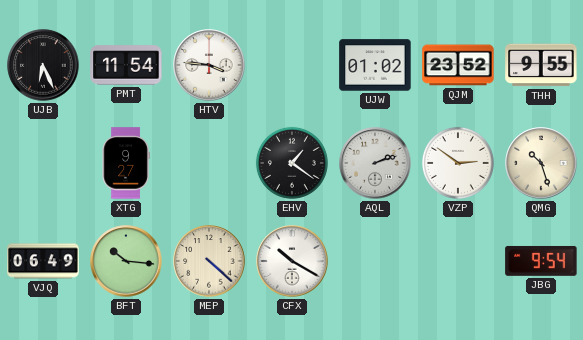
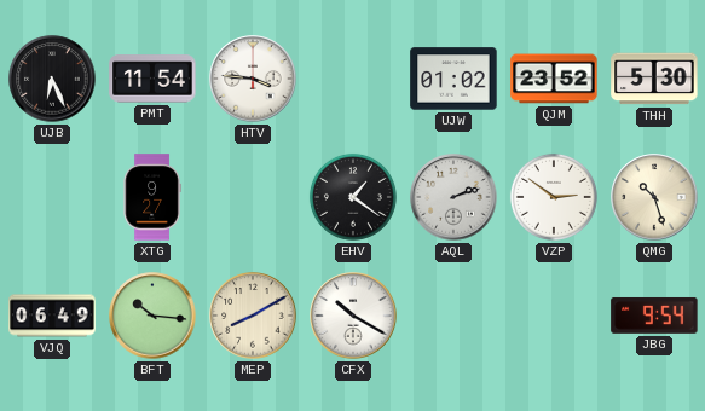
THH: 9:55 -> 5:30
MEP: 4:22 -> 8:10
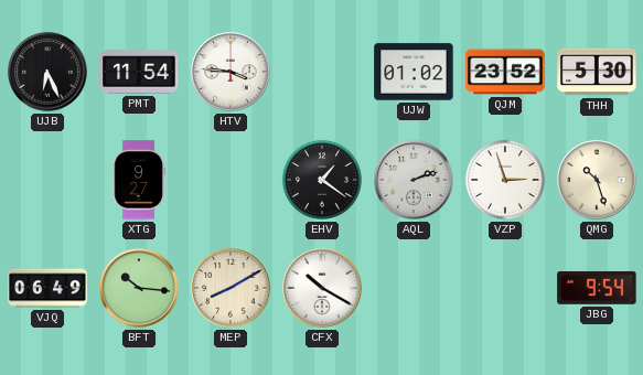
VZP: 2:51 -> 2:57
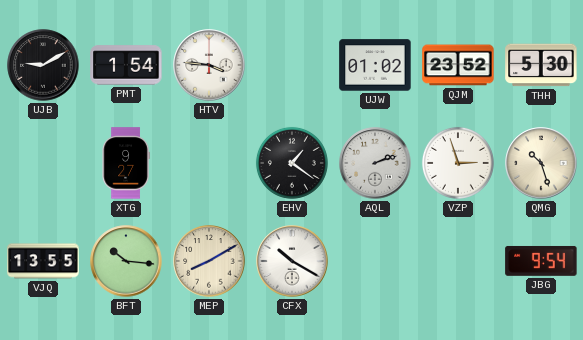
UJB: 6:26 -> 9:10
PMT: 11:54 -> 1:54
VJQ: 06:49 -> 13:55
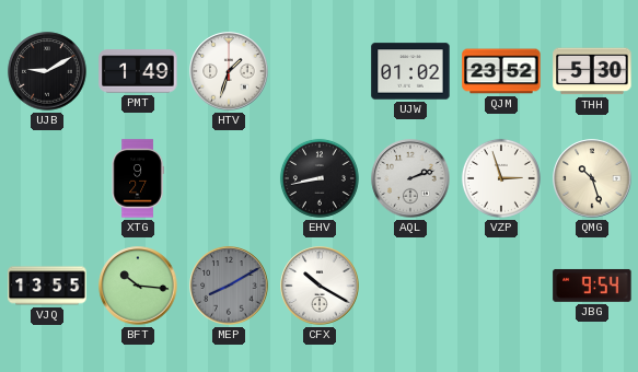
PMT: 1:54 -> 1:49
HTV: 3:46 -> 1:33
EHV: 1:21 -> 8:43
MEP dial: cream -> grey
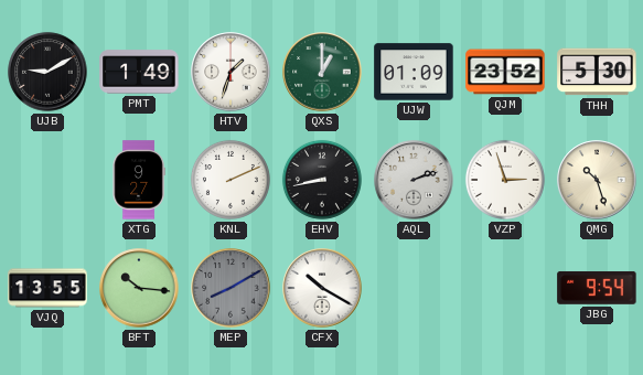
QXS: none -> 1:00
UJW: 01:02 -> 01:09
KNL: none -> 2:11
